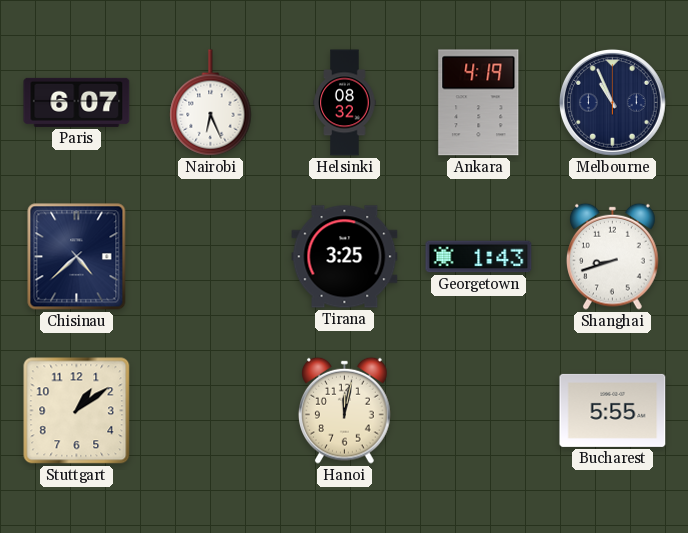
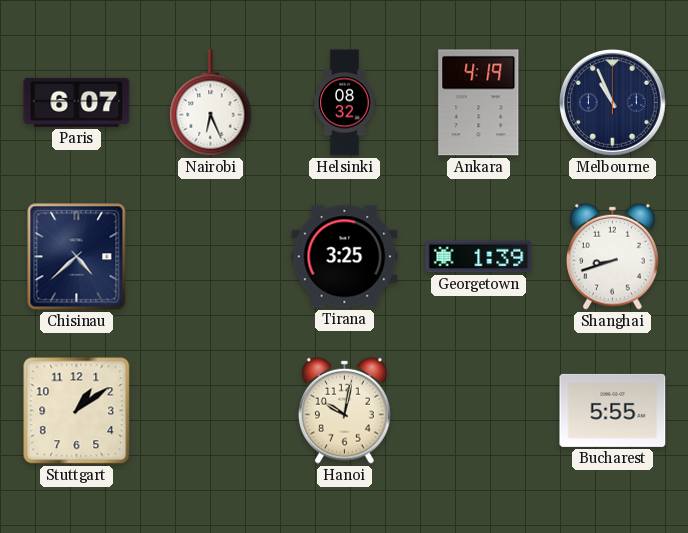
Georgetown: 1:43 -> 1:39
Hanoi: 12:02 -> 10:02
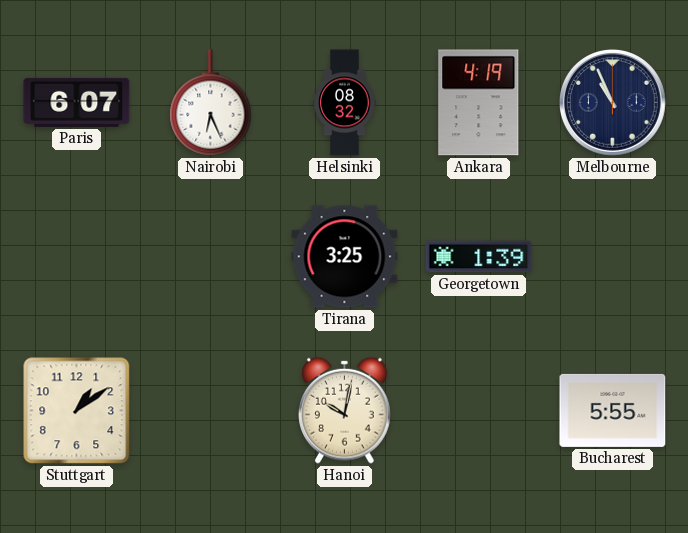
Chisinau: 4:38 -> none
Shanghai: 8:42 -> none
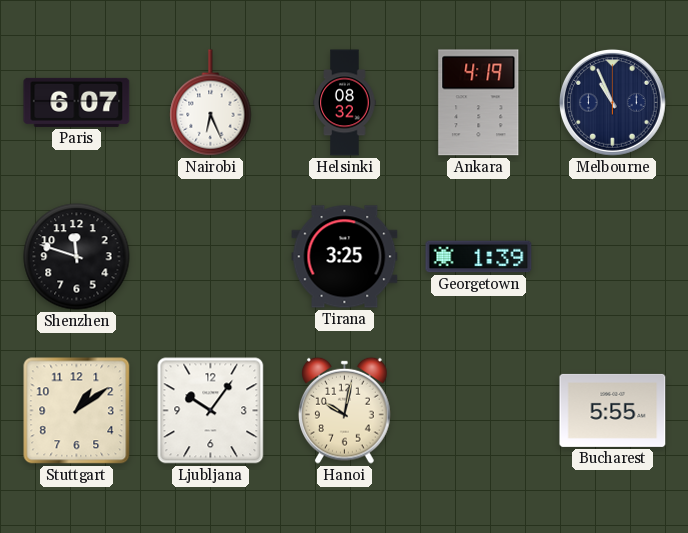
Shenzhen: none -> 11:48
Ljubljana: none -> 10:06
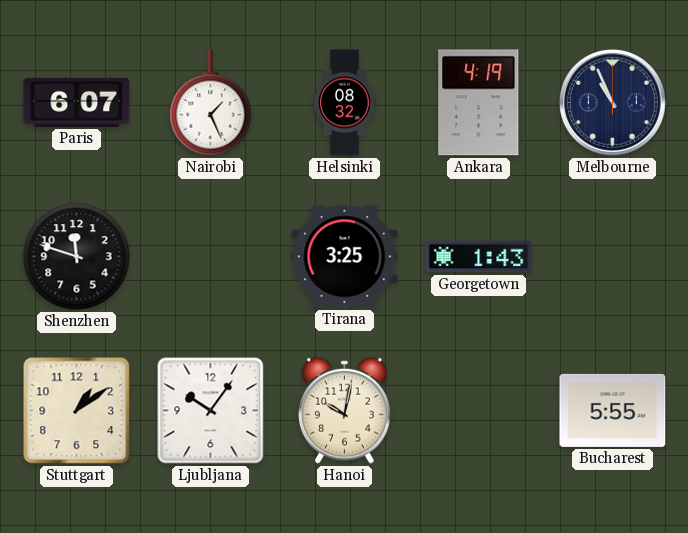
Nairobi: 6:26 -> 1:26
Georgetown: 1:39 -> 1:43
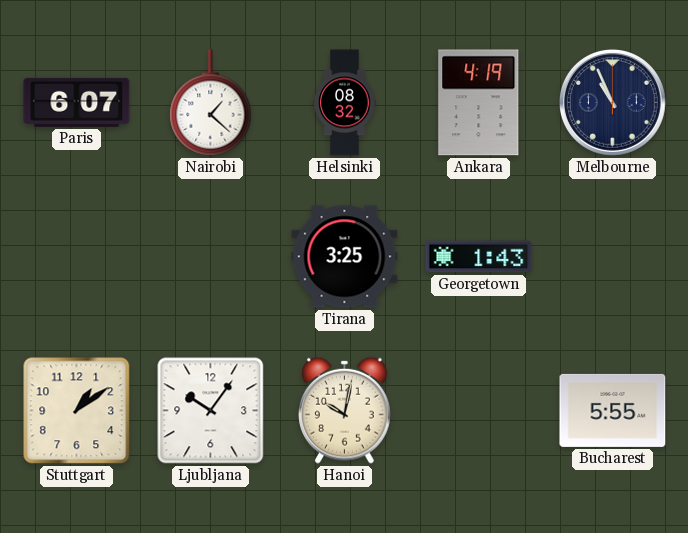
Nairobi: 1:26 -> 1:22
Shenzhen: 11:48 -> none
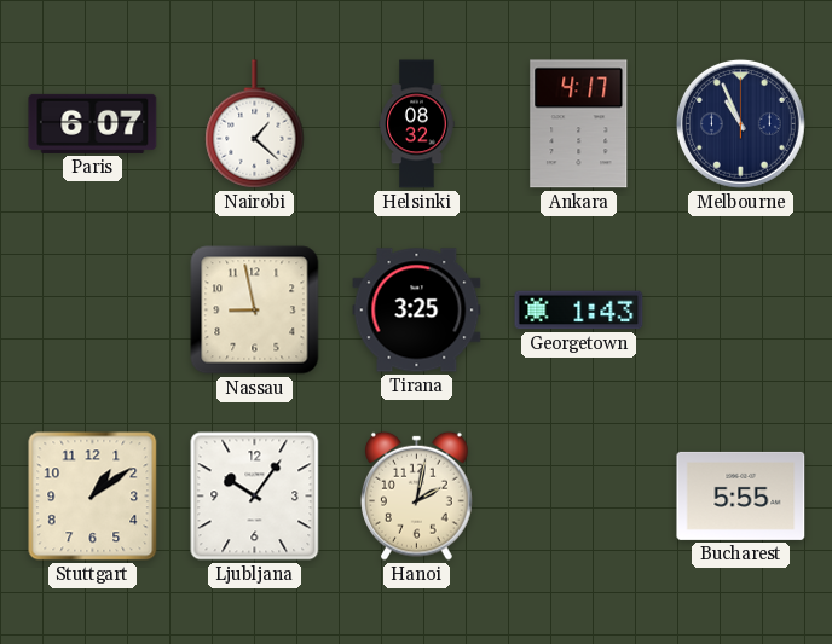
Ankara: 4:19 -> 4:17
Nassau: none -> 8:58
Hanoi: 10:02 -> 2:02
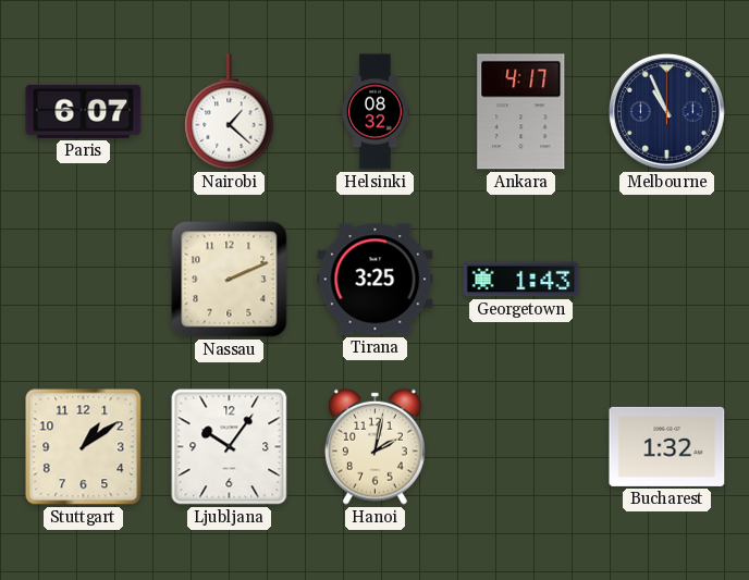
Nassau: 8:58 -> 2:11
Bucharest: 5:55 -> 1:32
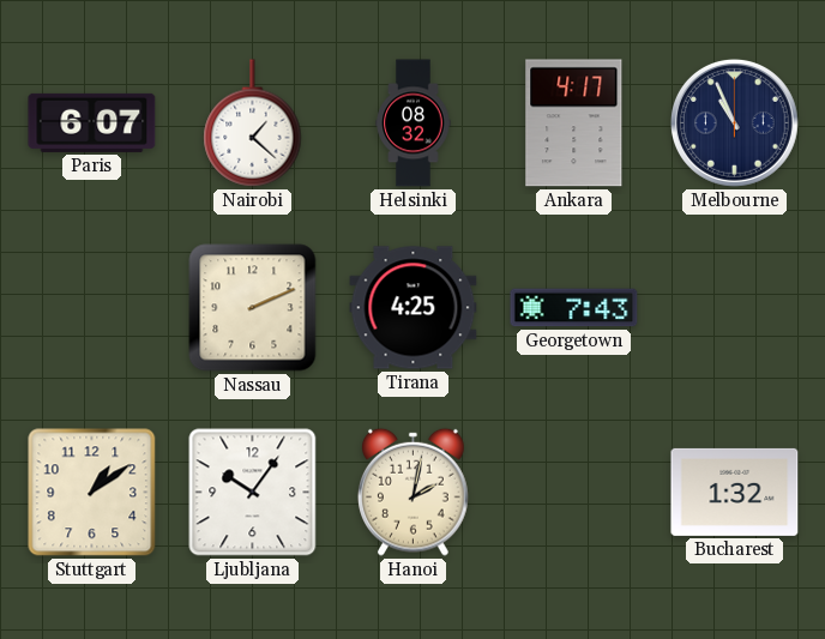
Tirana: 3:25 -> 4:25
Georgetown: 1:43 -> 7:43
